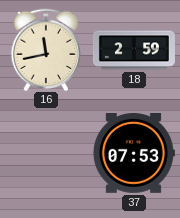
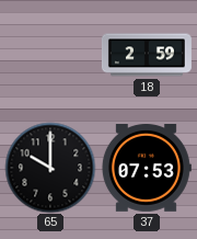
16: 11:43 -> none
65: none -> 10:00
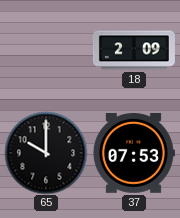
18: 2:59 -> 2:09
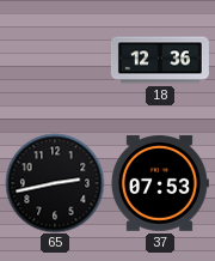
18: 2:09 -> 12:36
65: 10:00 -> 2:43
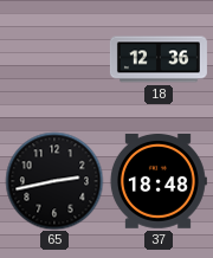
37: 07:53 -> 18:48
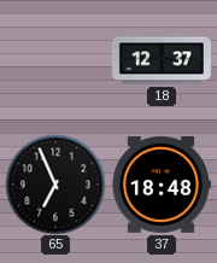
18: 12:36 -> 12:37
65: 2:43 -> 6:56
